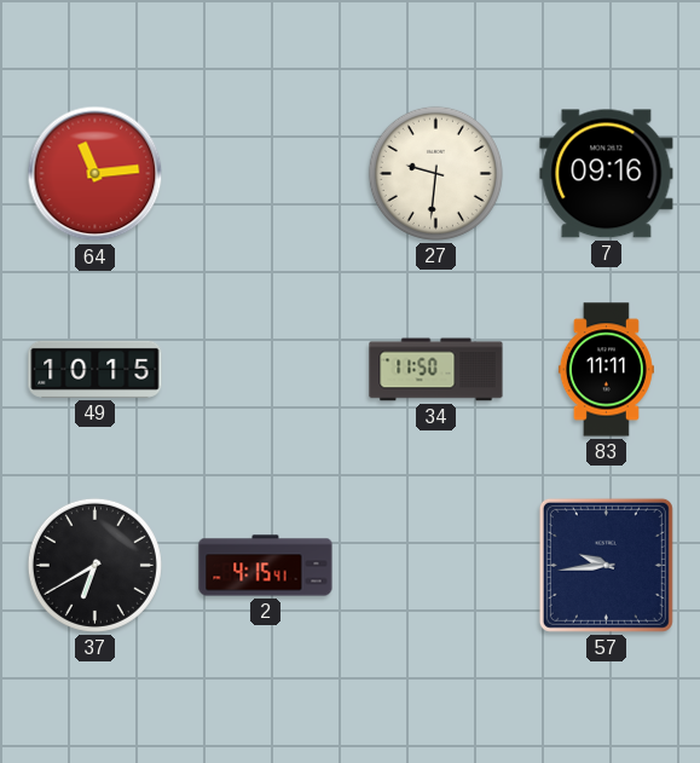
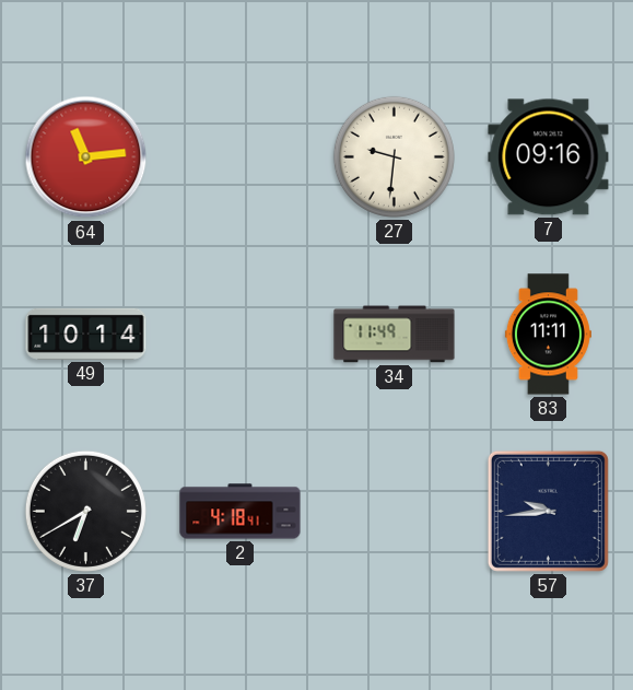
49: 10:15 -> 10:14
34: 11:50 -> 11:49
2: 4:15 -> 4:18
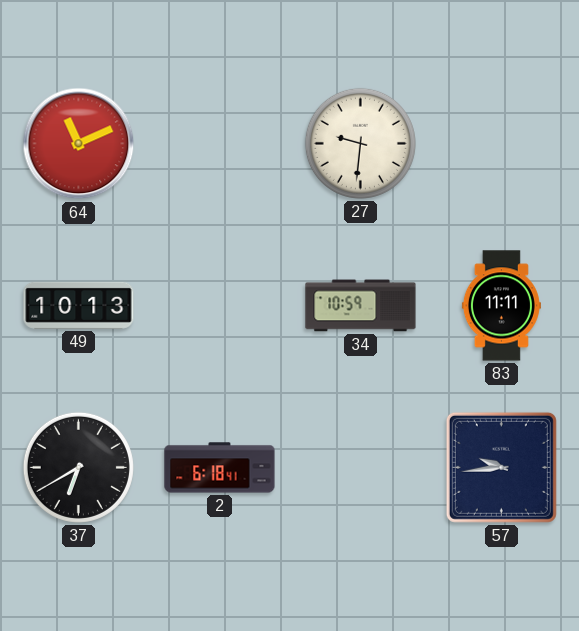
64: 11:14 -> 11:11
7: 09:16 -> none
49: 10:14 -> 10:13
34: 11:49 -> 10:59
2: 4:18 -> 6:18
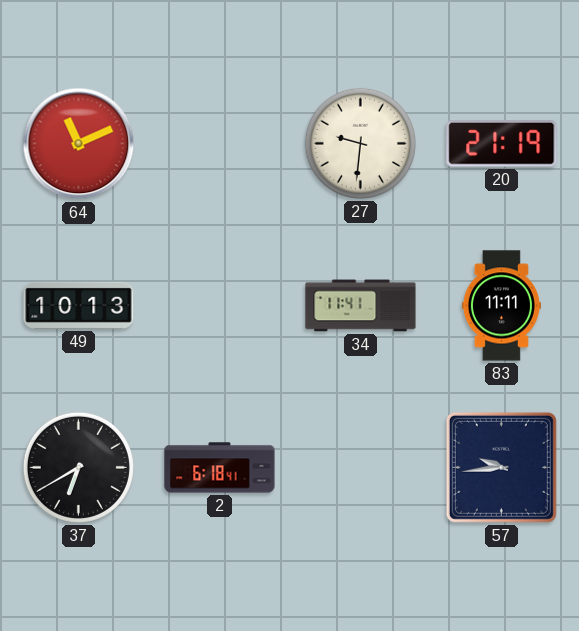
20: none -> 21:19
34: 10:59 -> 11:41
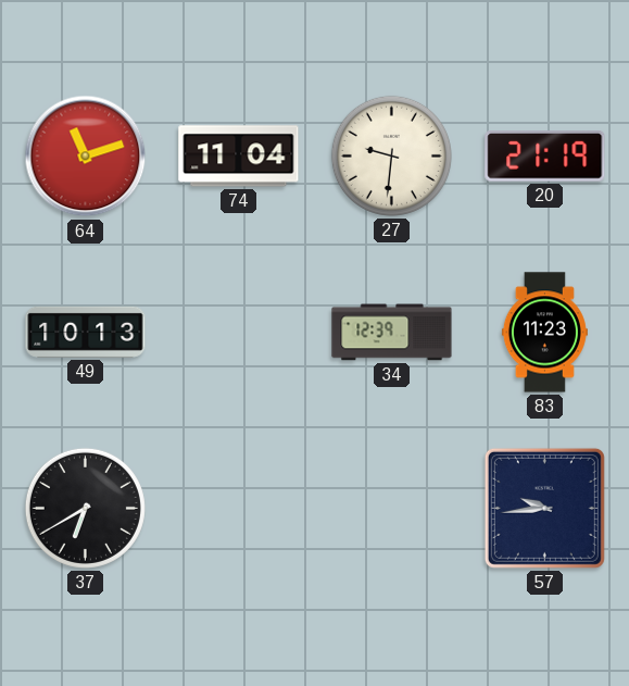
64: 11:11 -> 11:12
74: none -> 11:04
34: 11:41 -> 12:39
83: 11:11 -> 11:23
2: 6:18 -> none
